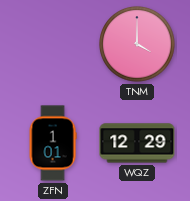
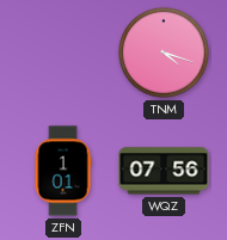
TNM: 4:00 -> 4:18
WQZ: 12:29 -> 07:56
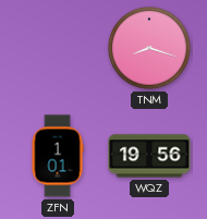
TNM: 4:18 -> 8:18
WQZ: 07:56 -> 19:56
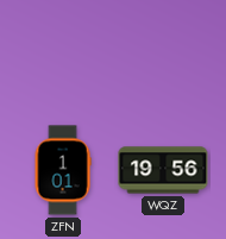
TNM: 8:18 -> none
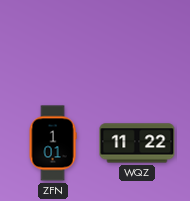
WQZ: 19:56 -> 11:22
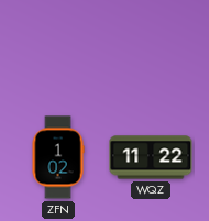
ZFN: 1:01 -> 1:02
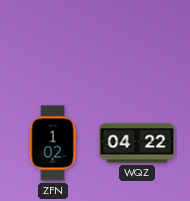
WQZ: 11:22 -> 04:22
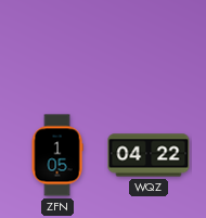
ZFN: 1:02 -> 1:05
